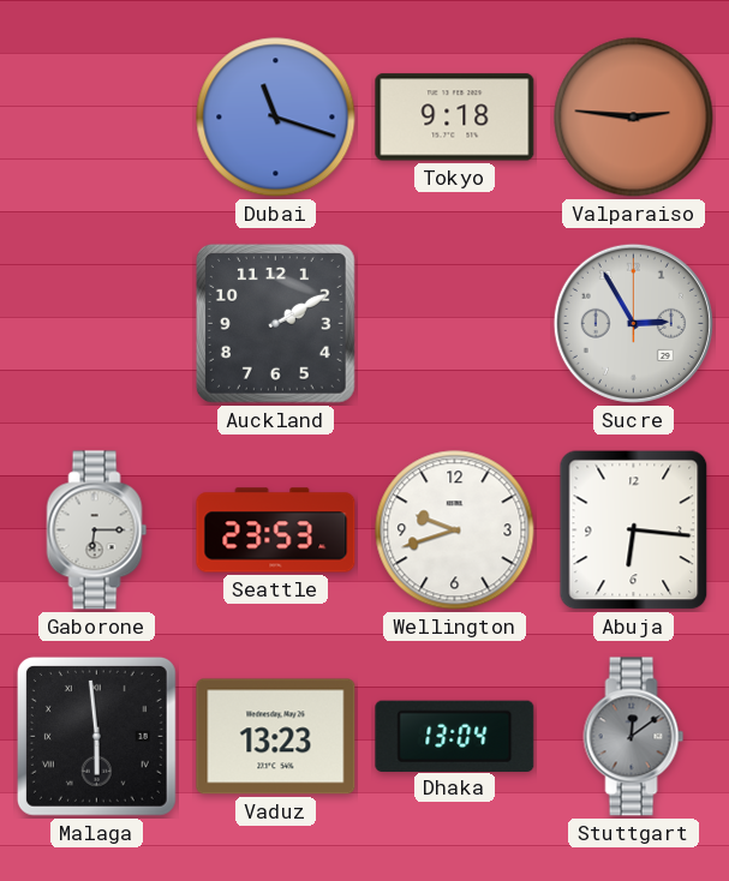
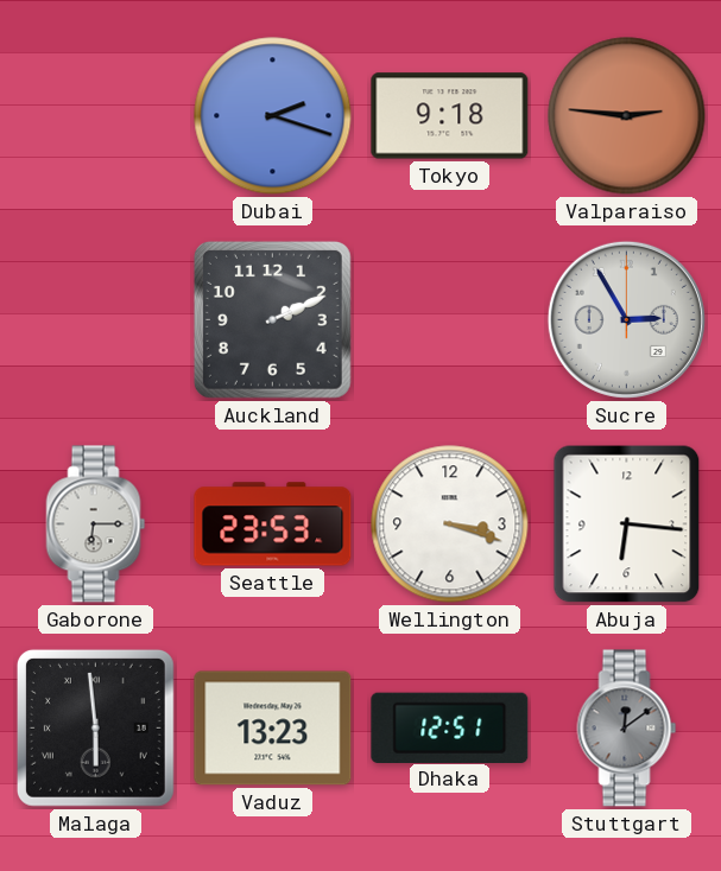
Dubai: 11:18 -> 2:18
Auckland: 2:10 -> 2:11
Wellington: 9:42 -> 3:18
Dhaka: 13:04 -> 12:51
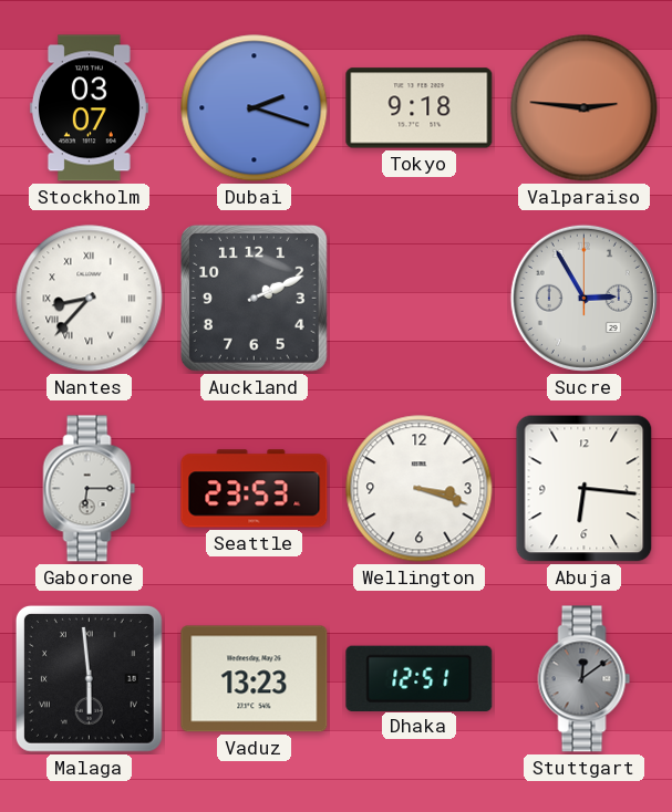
Stockholm: none -> 03:07
Nantes: none -> 8:37
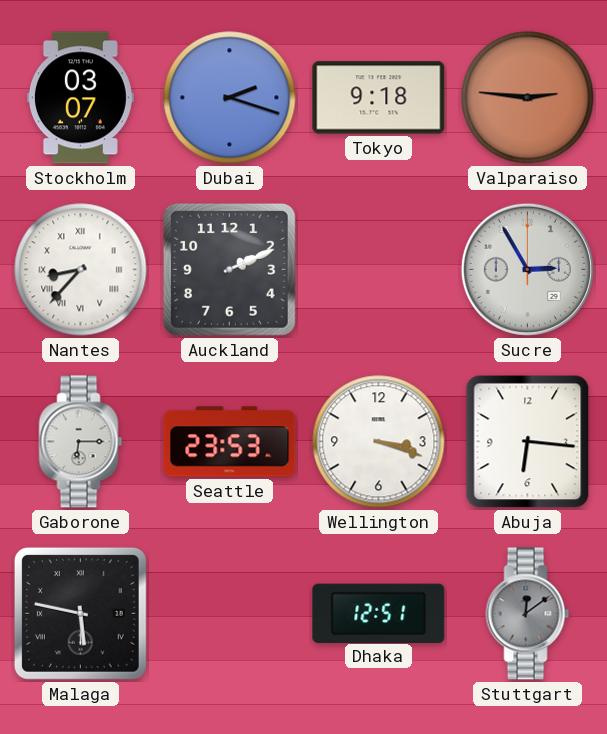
Malaga: 5:59 -> 5:47
Vaduz: 13:23 -> none
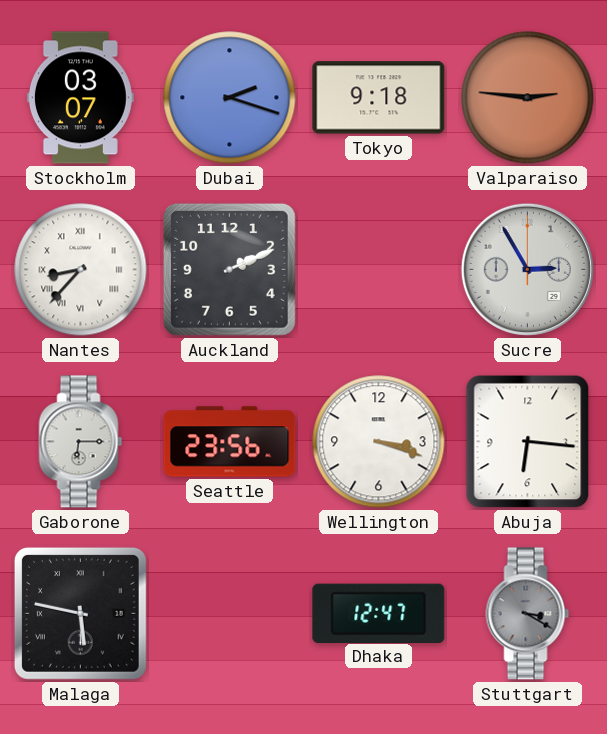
Seattle: 23:53 -> 23:56
Dhaka: 12:51 -> 12:47
Stuttgart: 12:09 -> 3:20
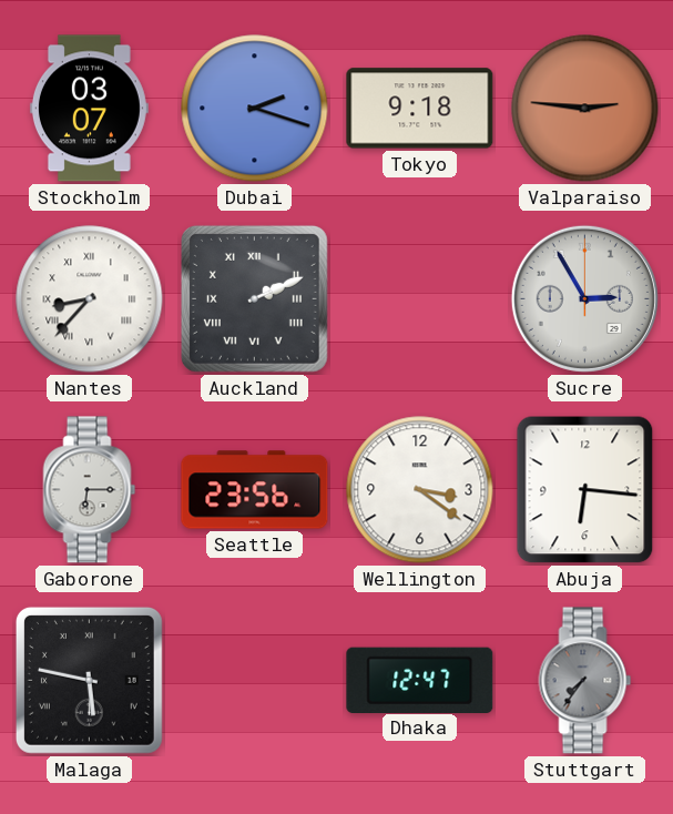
Auckland numerals: Arabic -> Roman
Wellington: 3:18 -> 3:21
Stuttgart: 3:20 -> 7:36
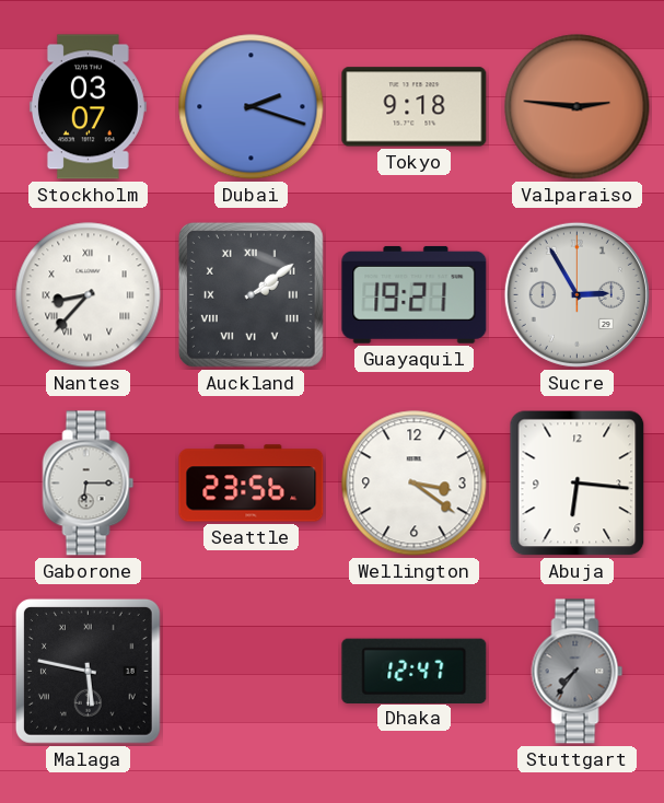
Auckland: 2:11 -> 2:09
Guayaquil: none -> 19:21
